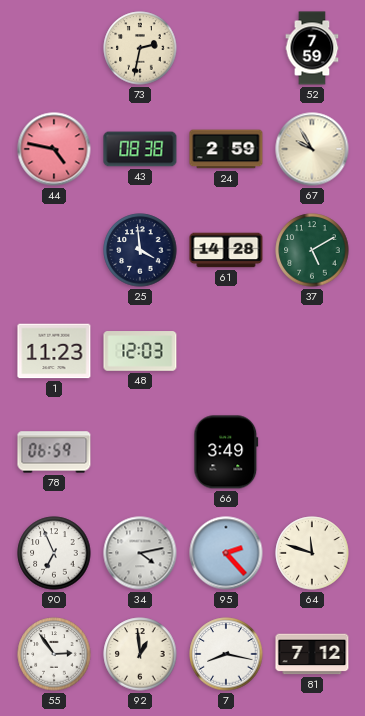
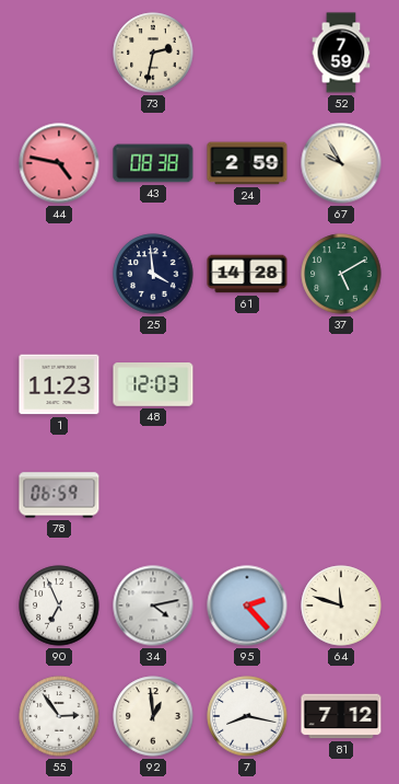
66: 3:49 -> none
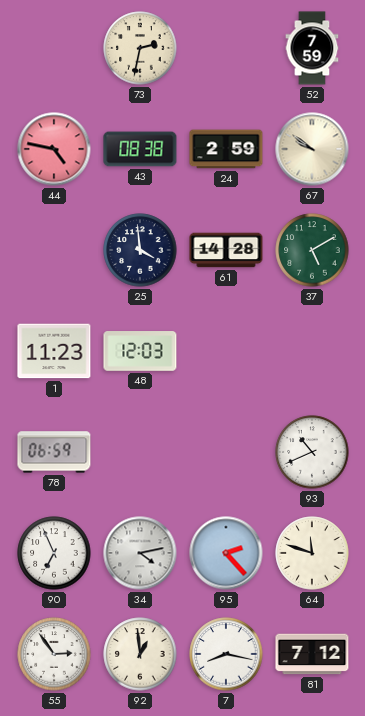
67: 9:55 -> 9:51
93: none -> 10:41
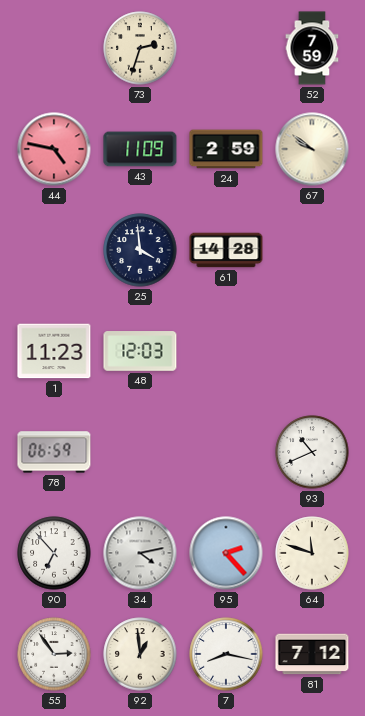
73: 2:32 -> 2:33
43: 08:38 -> 11:09
37: 5:10 -> none
90: 6:56 -> 6:53
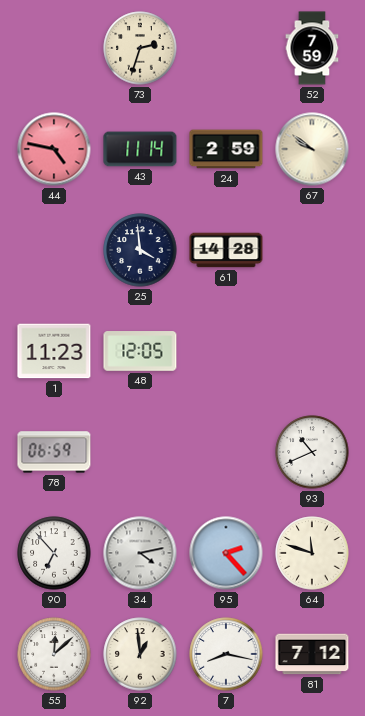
43: 11:09 -> 11:14
48: 12:03 -> 12:05
55: 2:54 -> 12:08
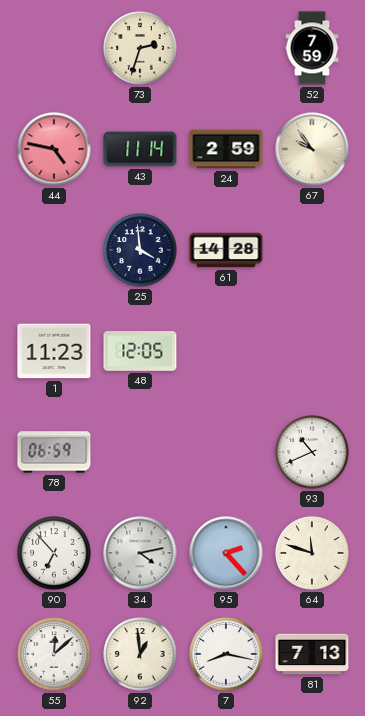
67: 9:51 -> 9:54
81: 7:12 -> 7:13
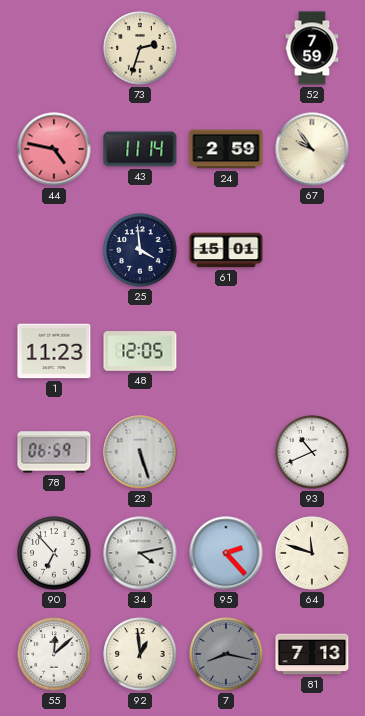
61: 14:28 -> 15:01
23: none -> 5:27
7 dial: white -> grey
